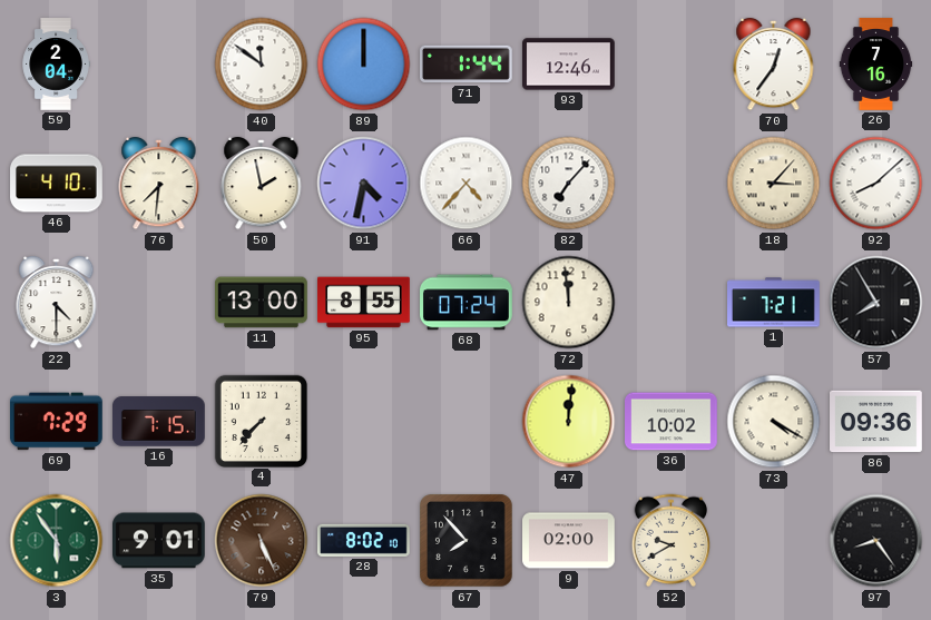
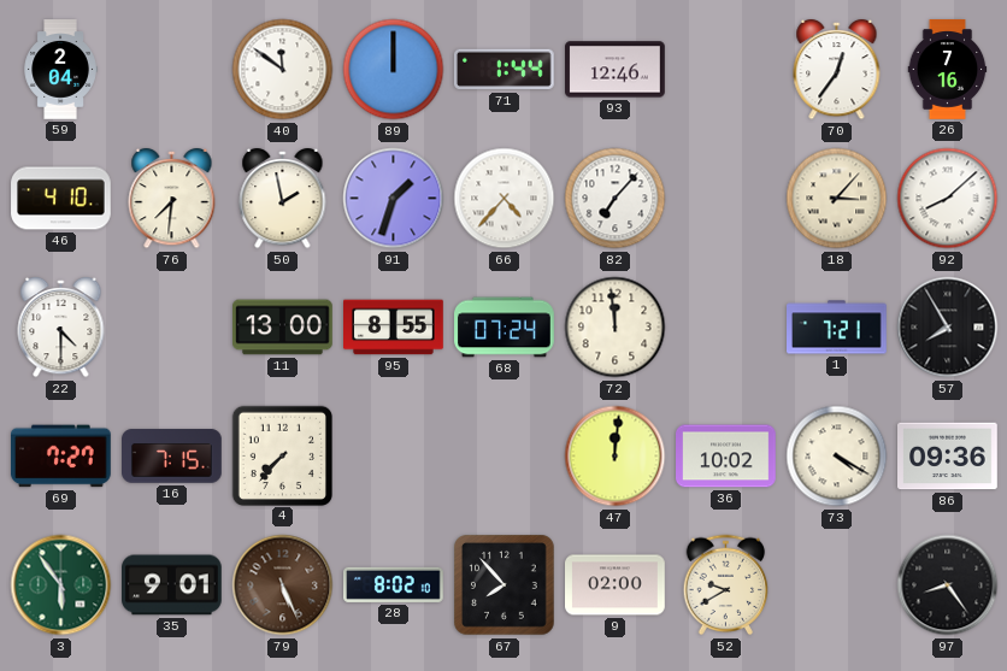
91: 4:32 -> 1:33
69: 7:29 -> 7:27
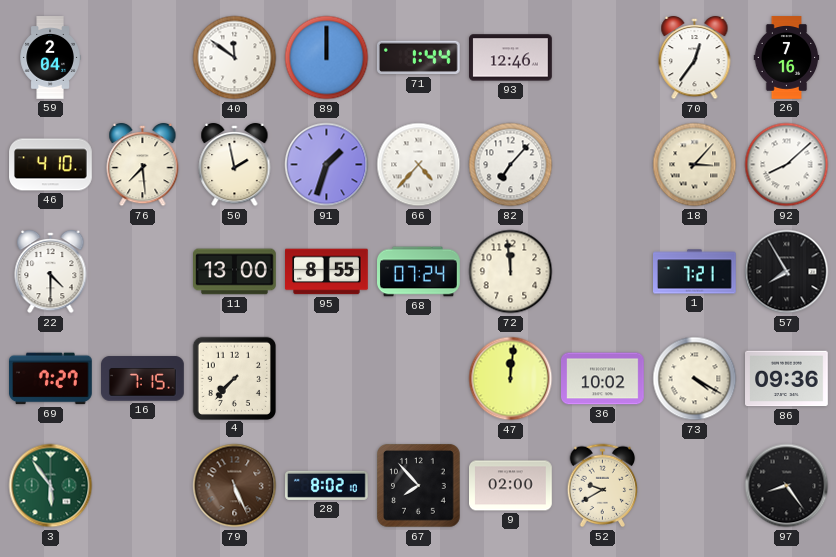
76: 7:31 -> 7:29
35: 9:01 -> none
